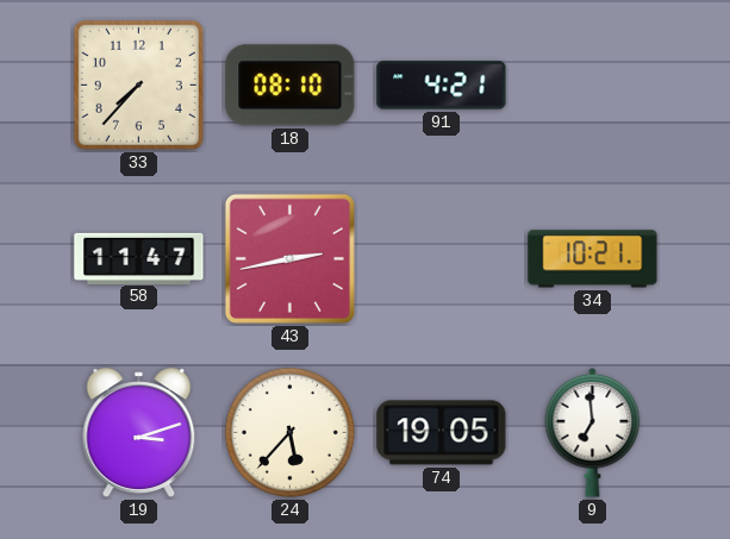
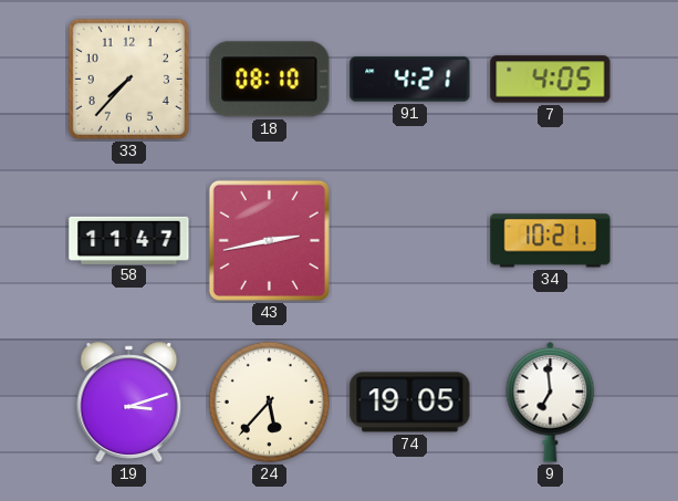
7: none -> 4:05
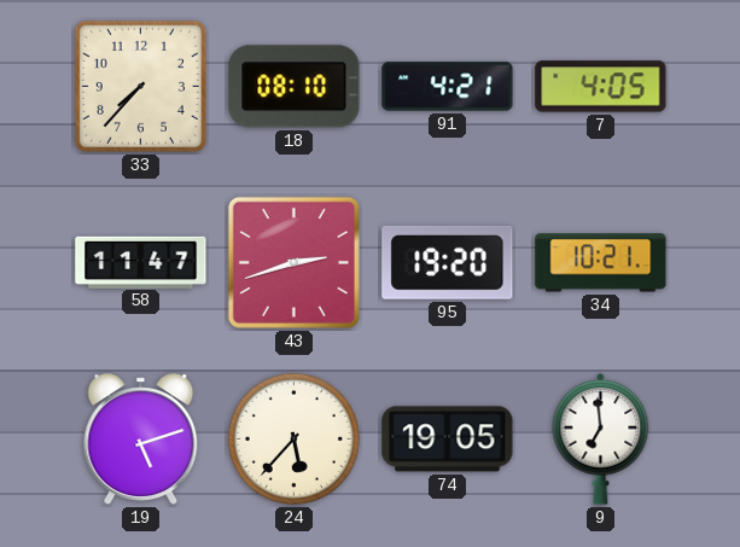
43: 2:43 -> 2:42
95: none -> 19:20
19: 3:12 -> 5:12
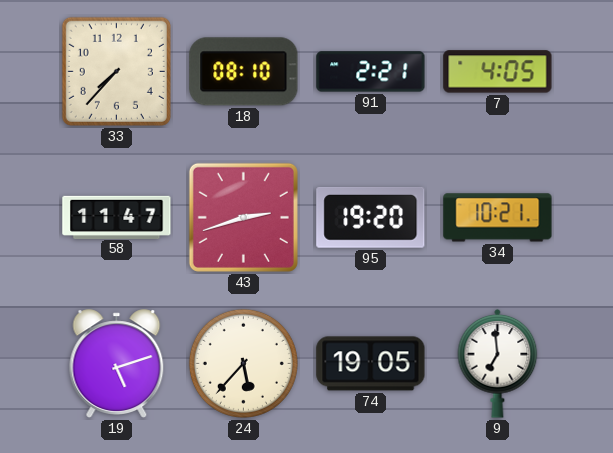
91: 4:21 -> 2:21
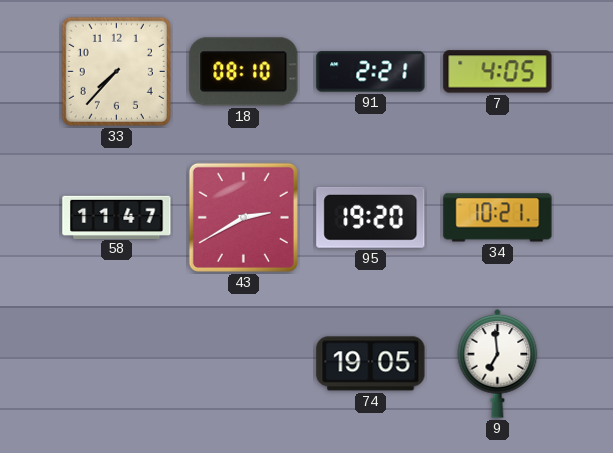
43: 2:42 -> 2:40
19: 5:12 -> none
24: 5:37 -> none
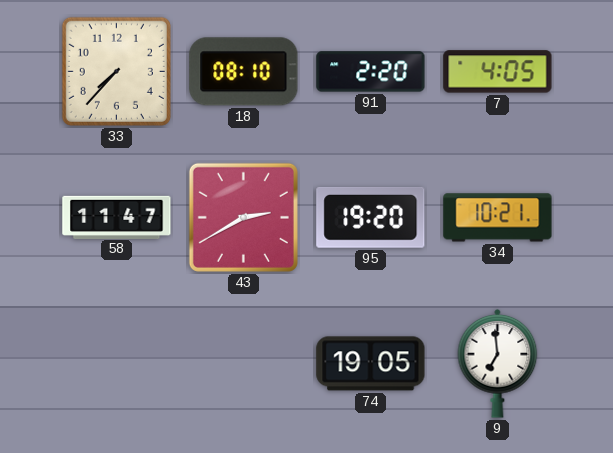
91: 2:21 -> 2:20
